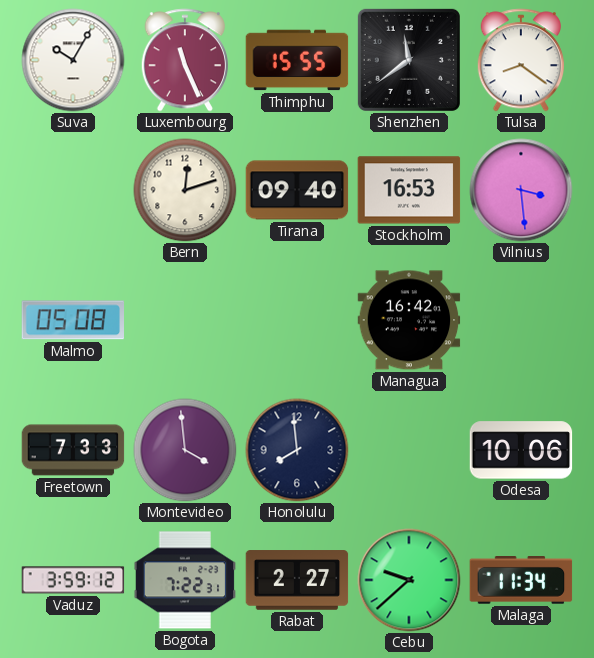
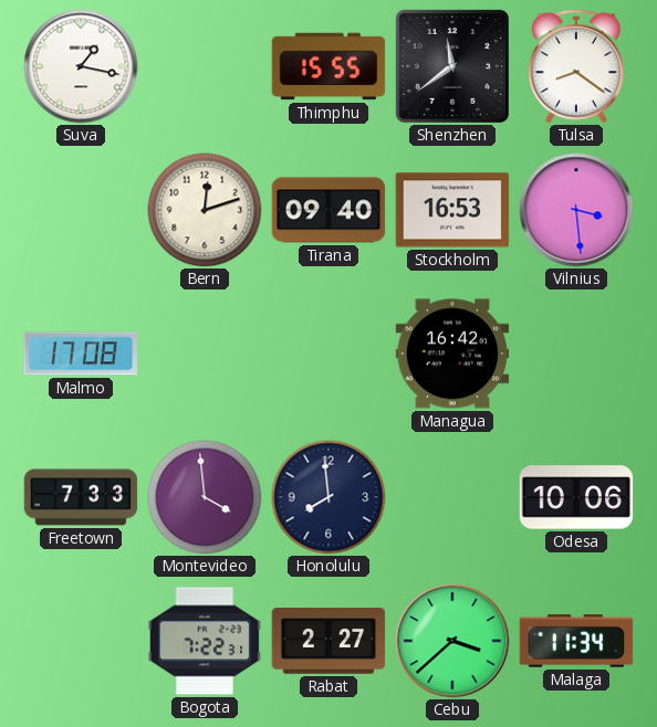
Suva: 10:05 -> 1:17
Luxembourg: 11:26 -> none
Malmo: 05:08 -> 17:08
Vaduz: 3:59 -> none
Cebu: 9:38 -> 3:38
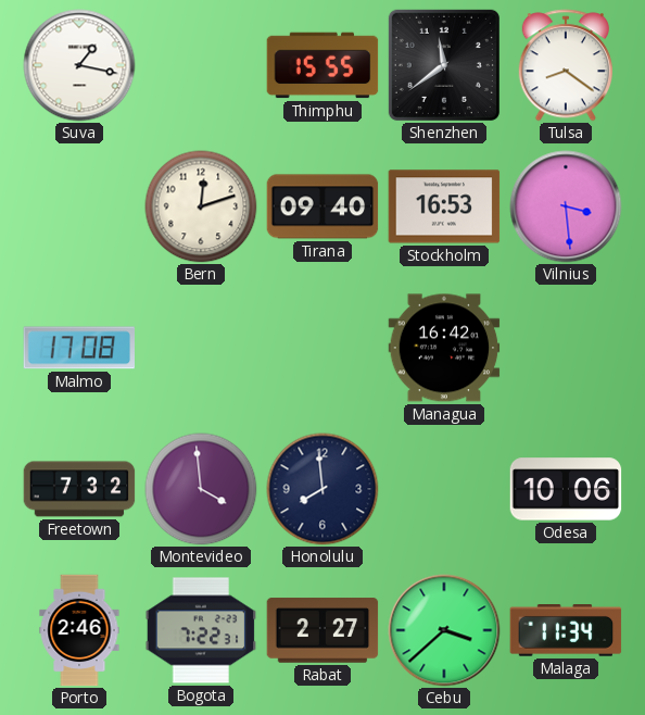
Freetown: 7:33 -> 7:32
Porto: none -> 2:46
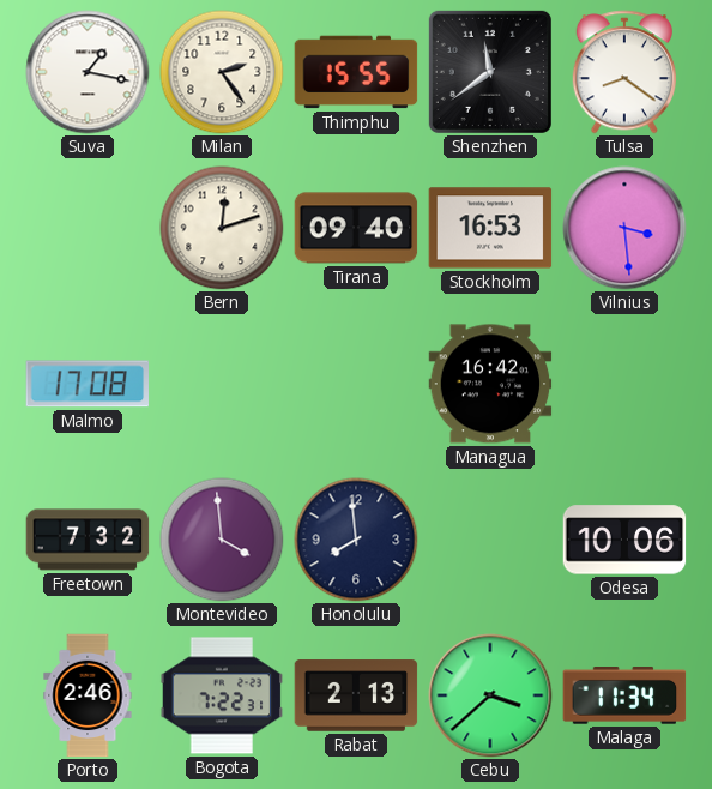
Milan: none -> 2:24
Rabat: 2:27 -> 2:13
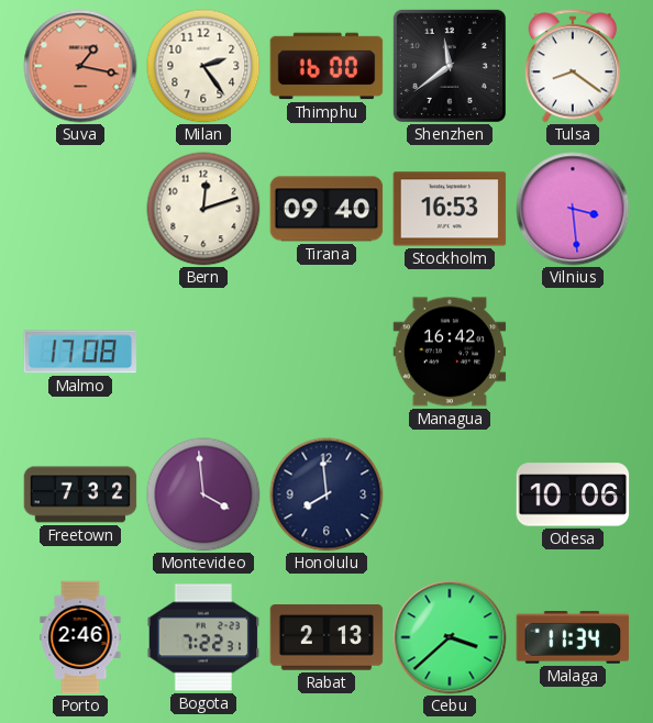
Suva dial: white -> salmon
Thimphu: 15:55 -> 16:00
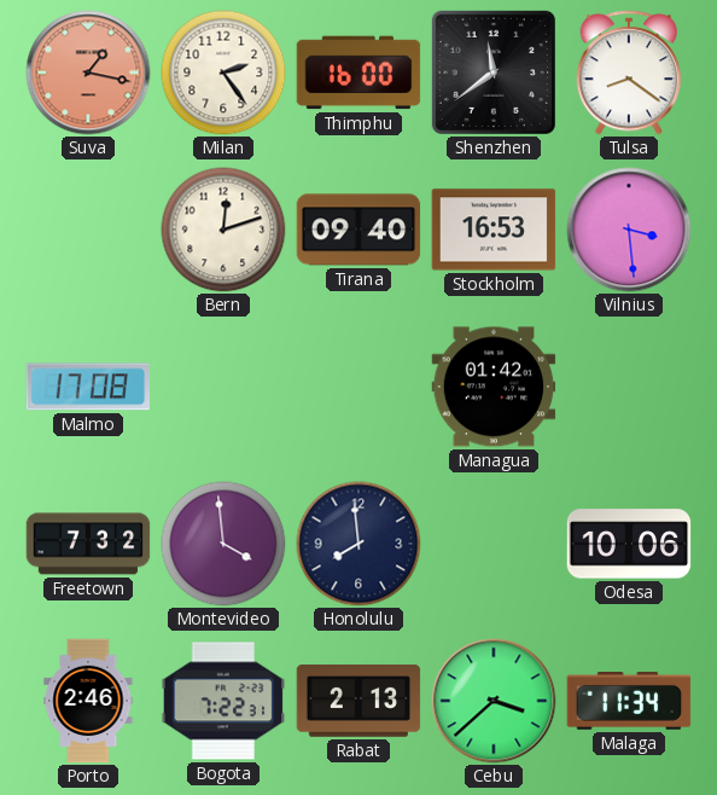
Managua: 16:42 -> 01:42
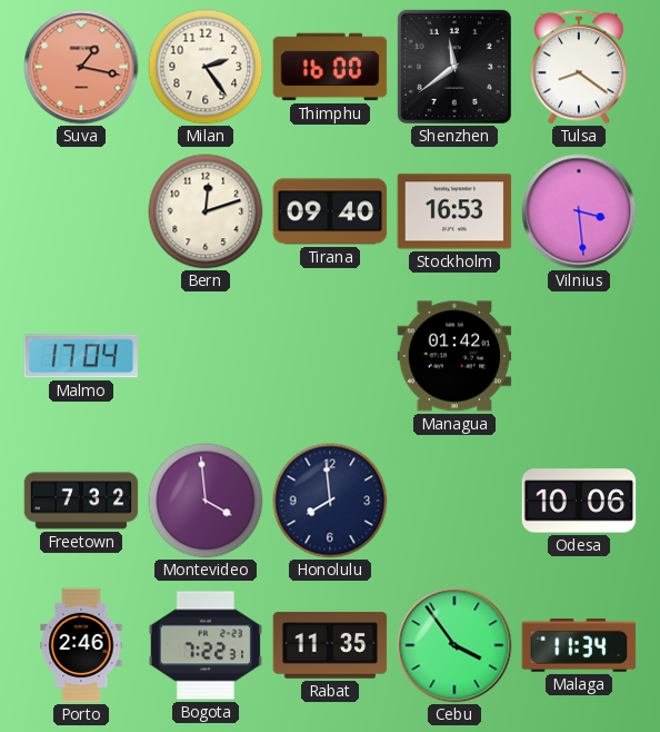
Malmo: 17:08 -> 17:04
Rabat: 2:13 -> 11:35
Cebu: 3:38 -> 3:54
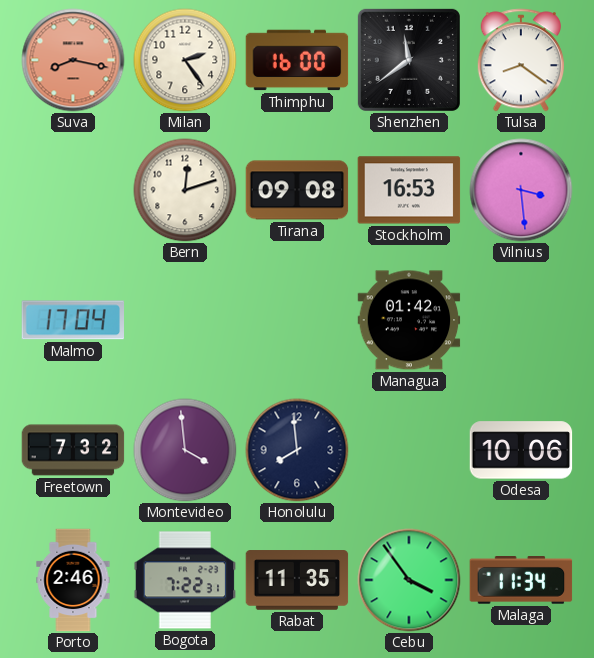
Suva: 1:17 -> 8:17
Tirana: 09:40 -> 09:08
